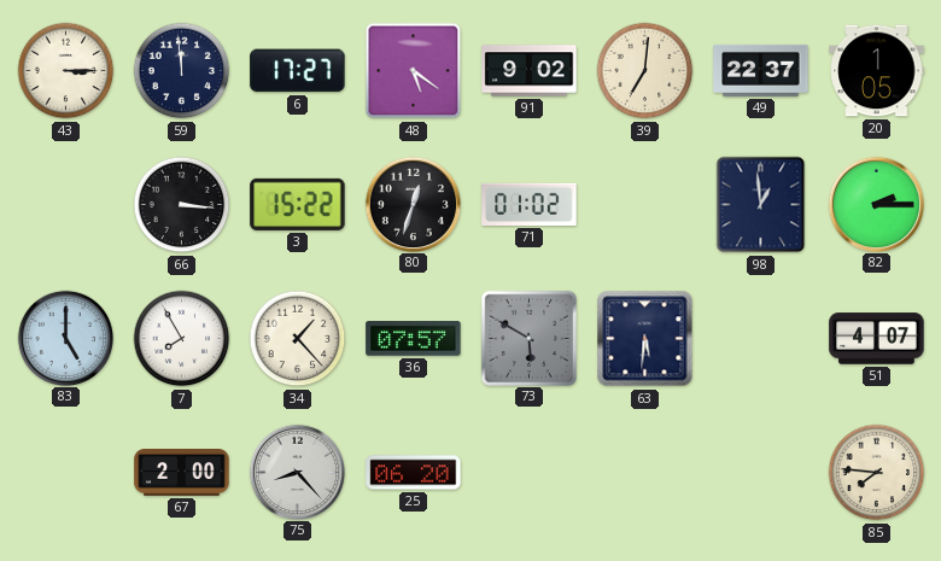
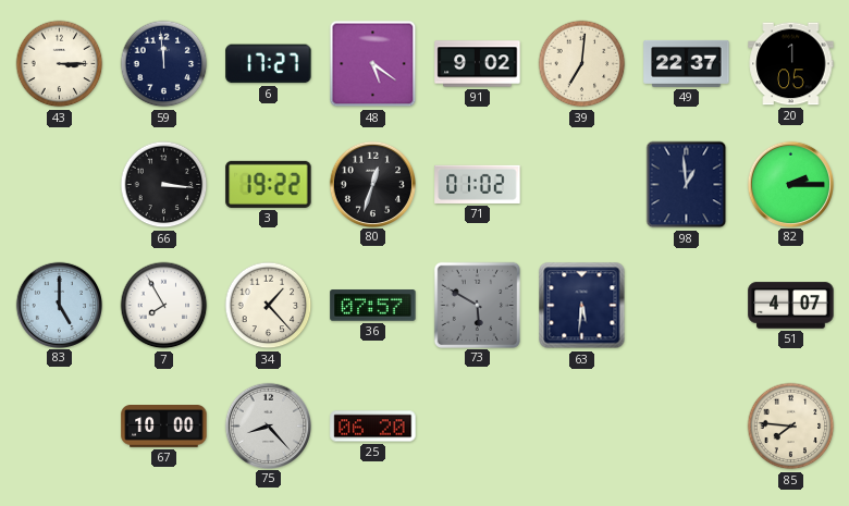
3: 15:22 -> 19:22
67: 2:00 -> 10:00
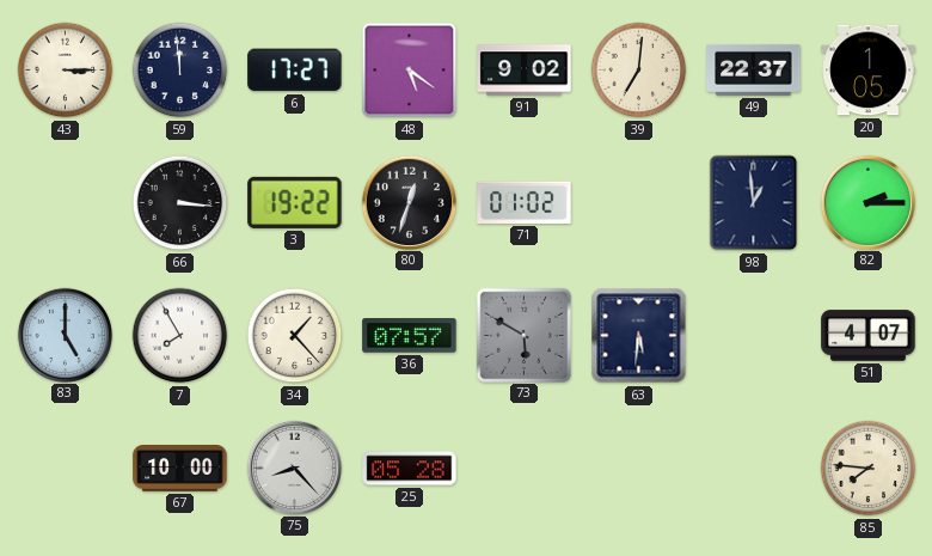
25: 06:20 -> 05:28
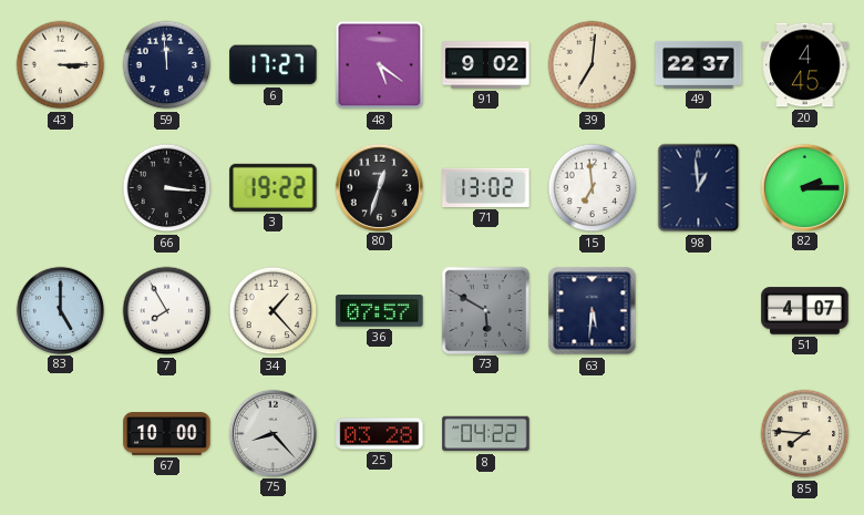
20: 1:05 -> 4:45
71: 01:02 -> 13:02
15: none -> 6:59
25: 05:28 -> 03:28
8: none -> 04:22
